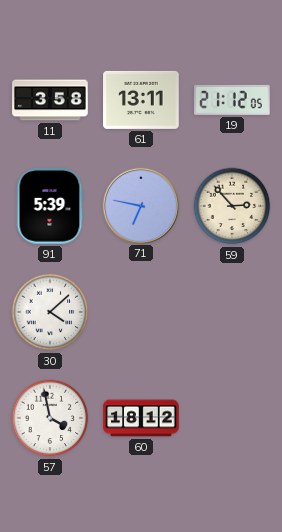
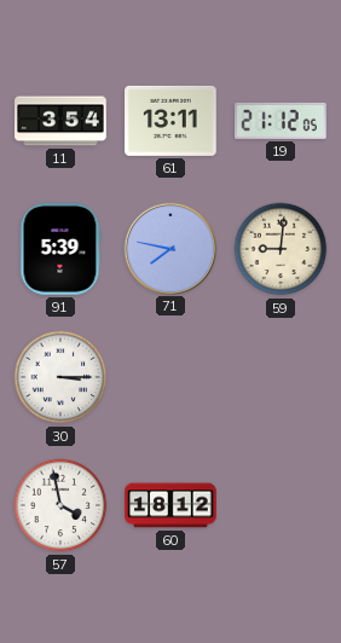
11: 3:58 -> 3:54
71: 6:47 -> 7:47
59: 2:53 -> 9:01
30: 4:08 -> 3:15
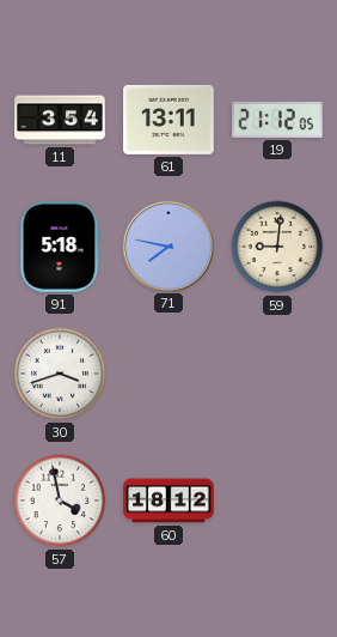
91: 5:39 -> 5:18
30: 3:15 -> 3:42
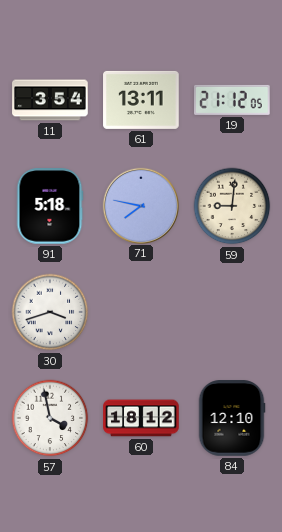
84: none -> 12:10
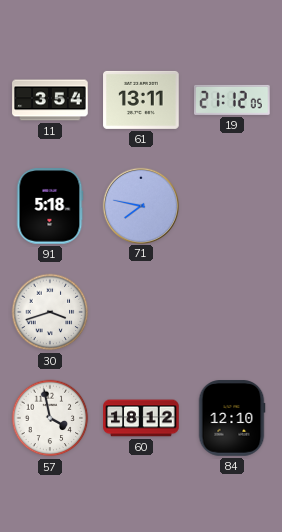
59: 9:01 -> none
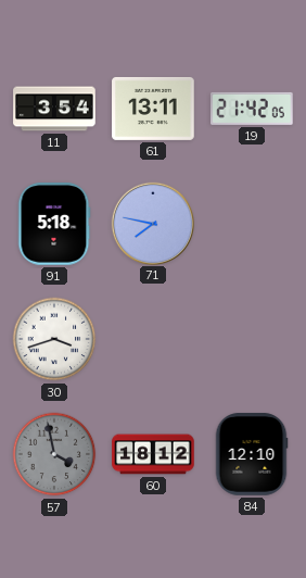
19: 21:12 -> 21:42
57 dial: white -> grey
